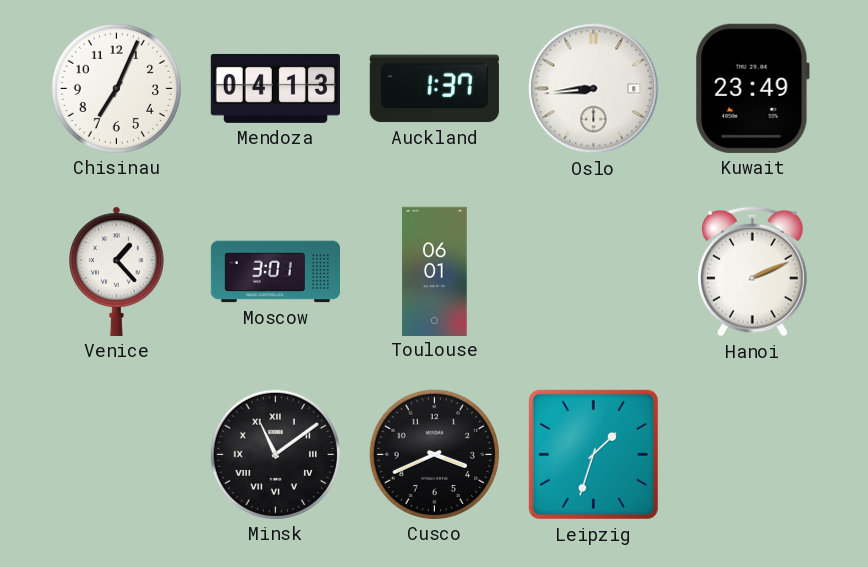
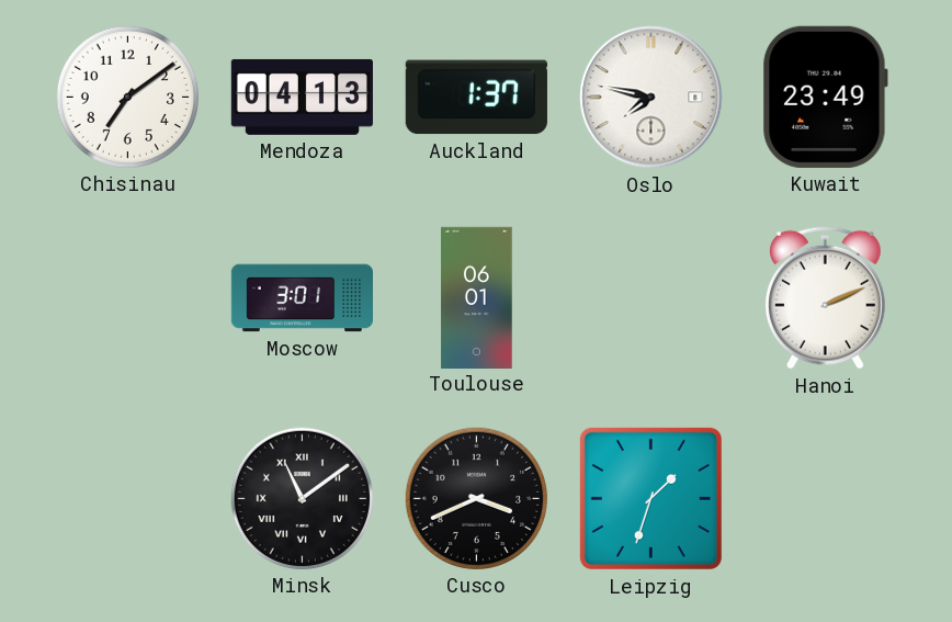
Chisinau: 7:04 -> 7:09
Oslo: 8:44 -> 7:47
Venice: 1:23 -> none
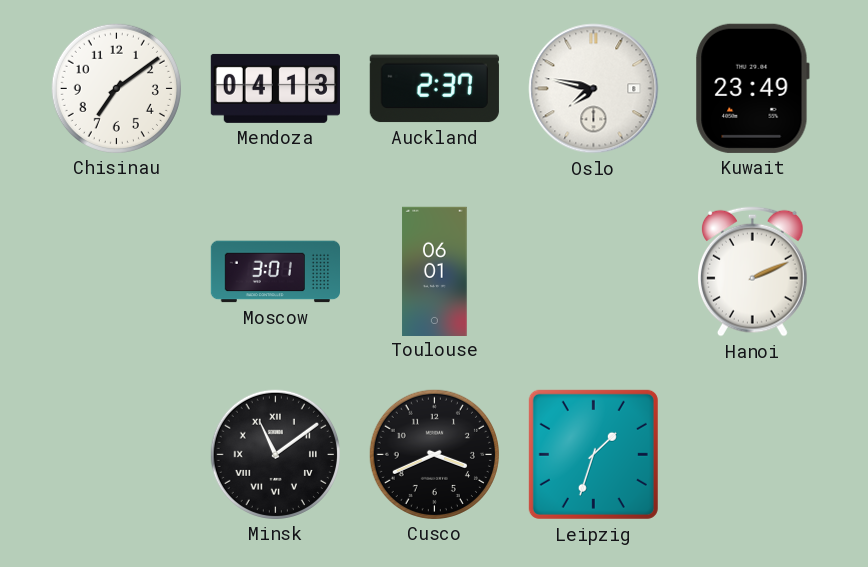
Auckland: 1:37 -> 2:37
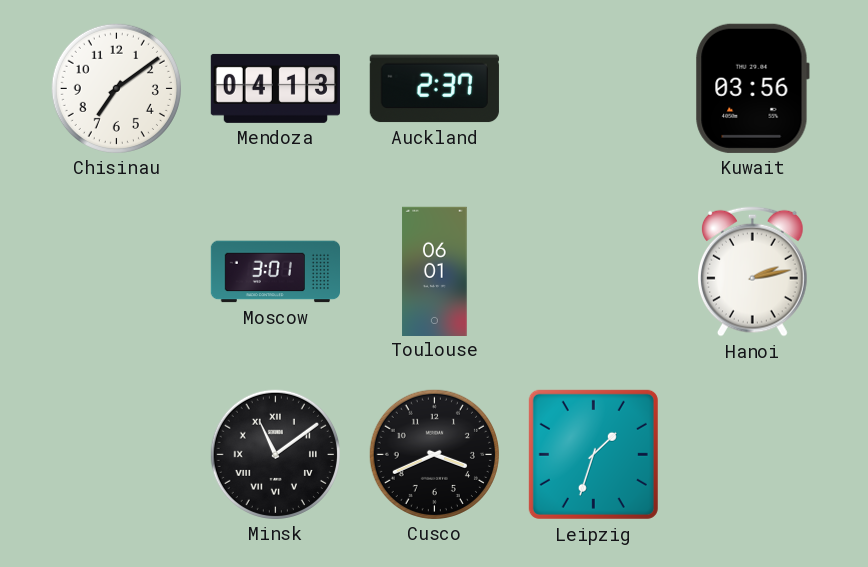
Oslo: 7:47 -> none
Kuwait: 23:49 -> 03:56
Hanoi: 2:11 -> 2:13
